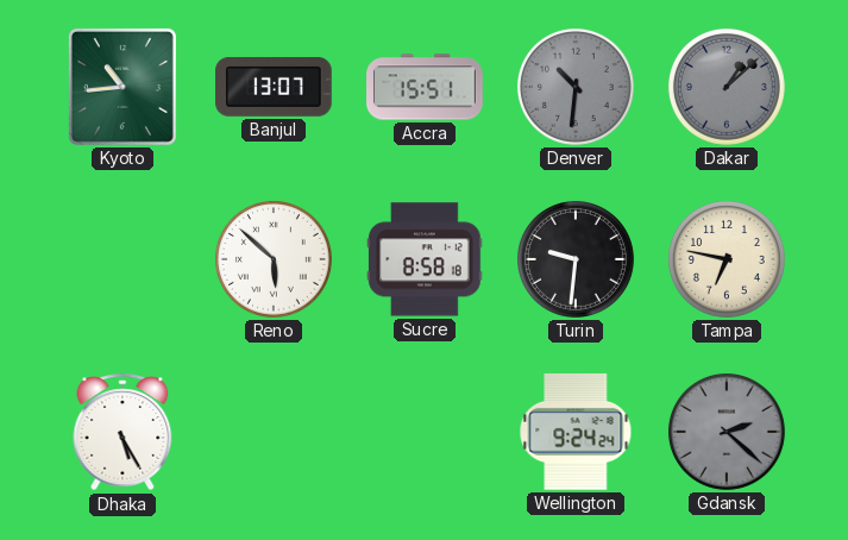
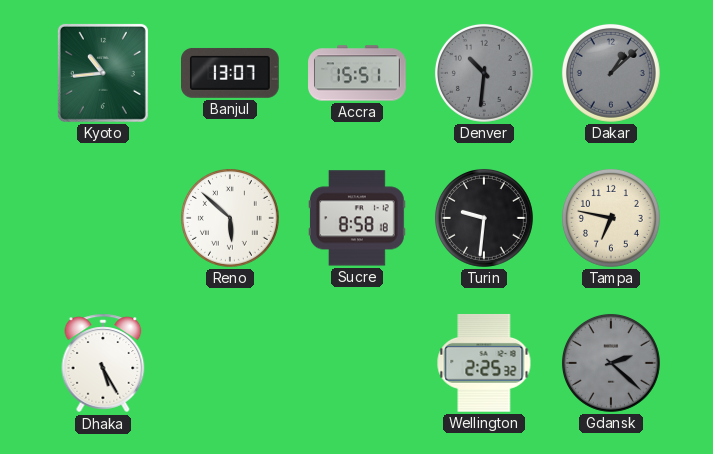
Wellington: 9:24 -> 2:25
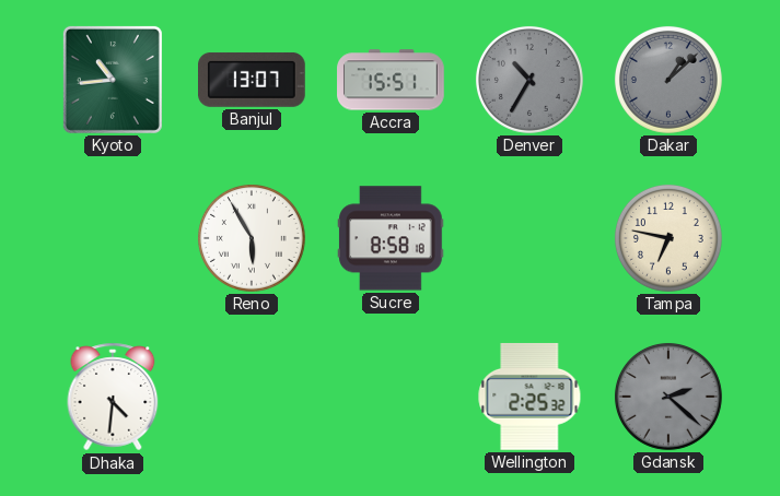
Denver: 10:31 -> 10:35
Reno: 5:52 -> 5:55
Turin: 9:31 -> none
Dhaka: 5:25 -> 4:31
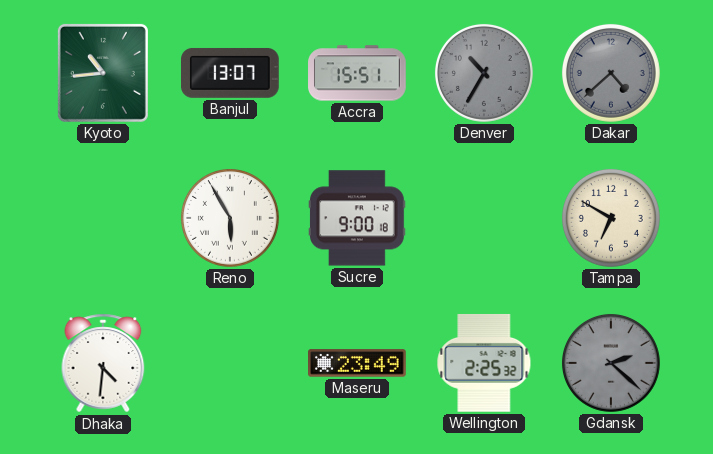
Dakar: 1:08 -> 4:38
Sucre: 8:58 -> 9:00
Tampa: 6:47 -> 6:50
Maseru: none -> 23:49
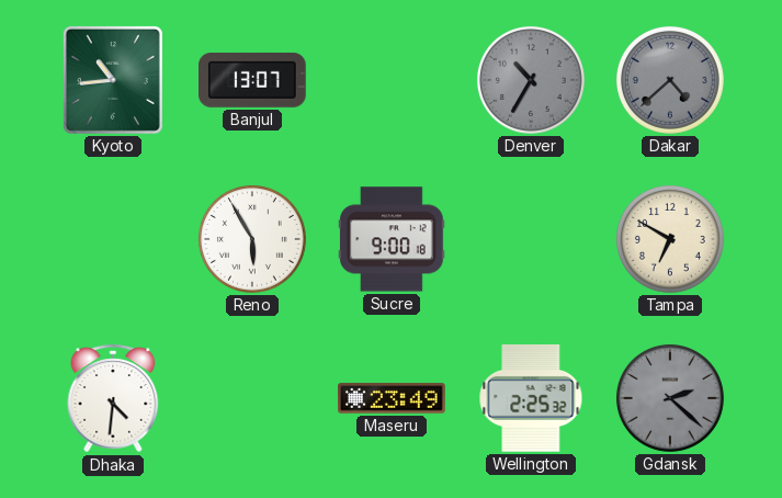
Accra: 15:51 -> none
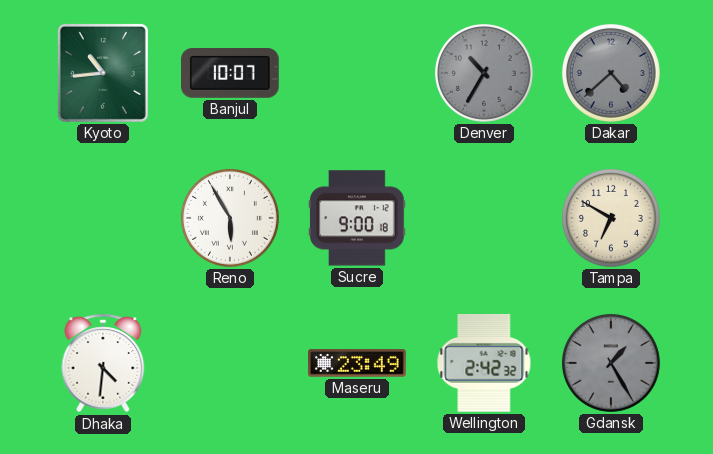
Banjul: 13:07 -> 10:07
Wellington: 2:25 -> 2:42
Gdansk: 2:22 -> 1:25
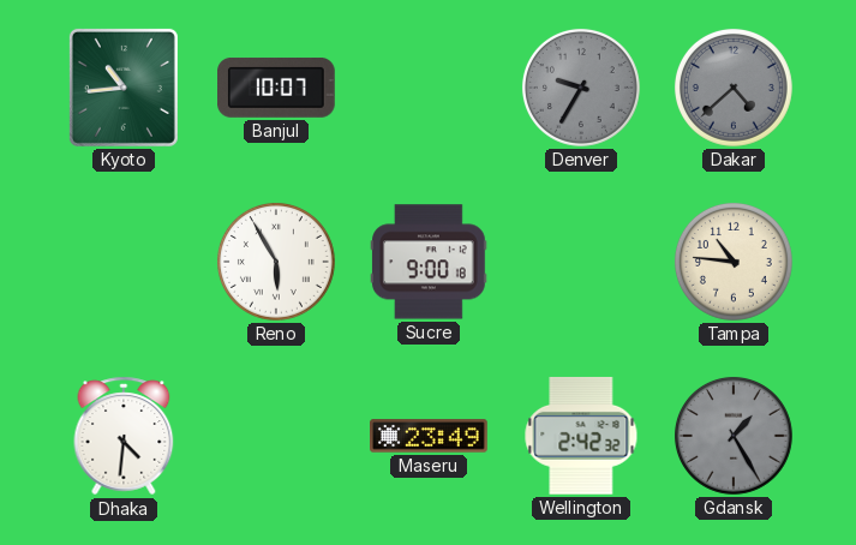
Denver: 10:35 -> 9:35
Tampa: 6:50 -> 10:46
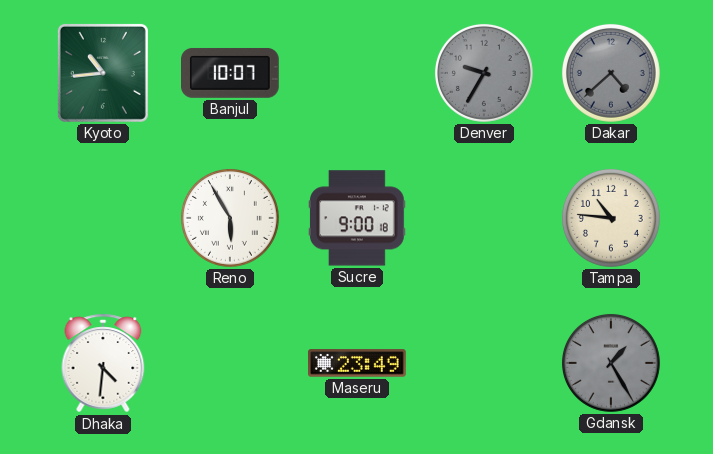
Wellington: 2:42 -> none
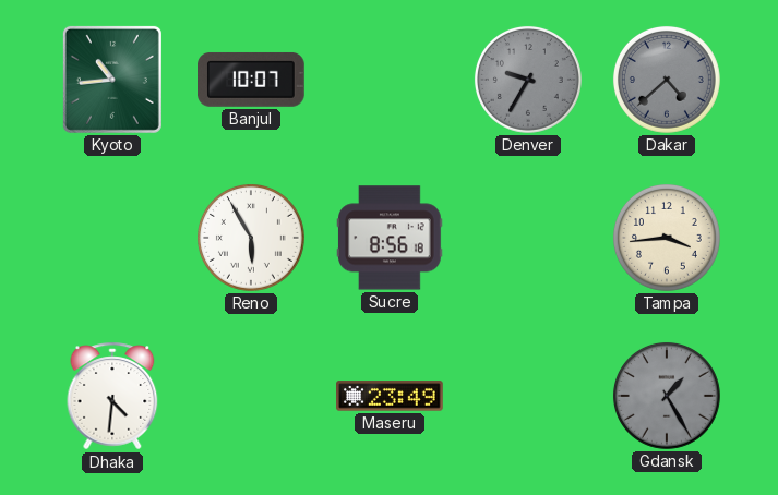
Sucre: 9:00 -> 8:56
Tampa: 10:46 -> 3:44
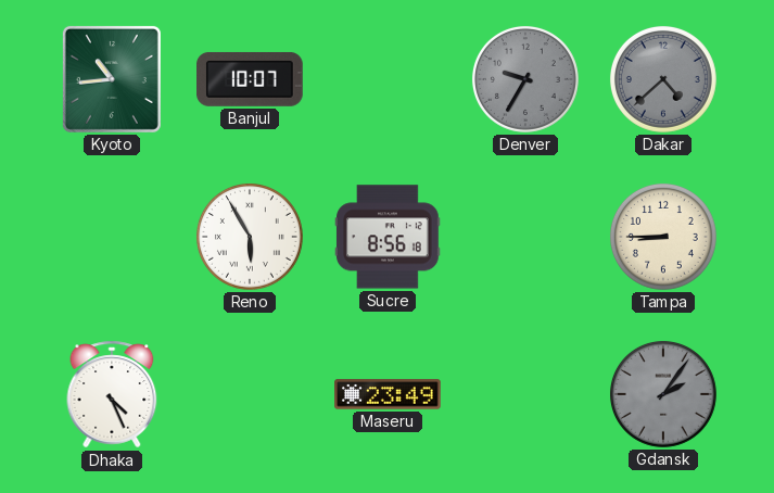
Tampa: 3:44 -> 8:45
Dhaka: 4:31 -> 4:26
Gdansk: 1:25 -> 2:06
